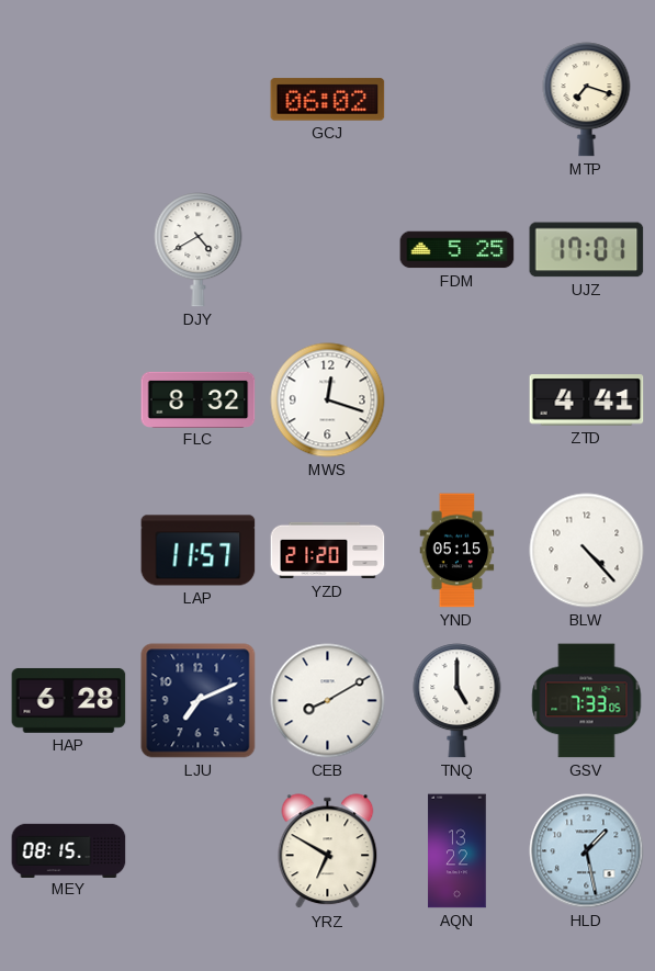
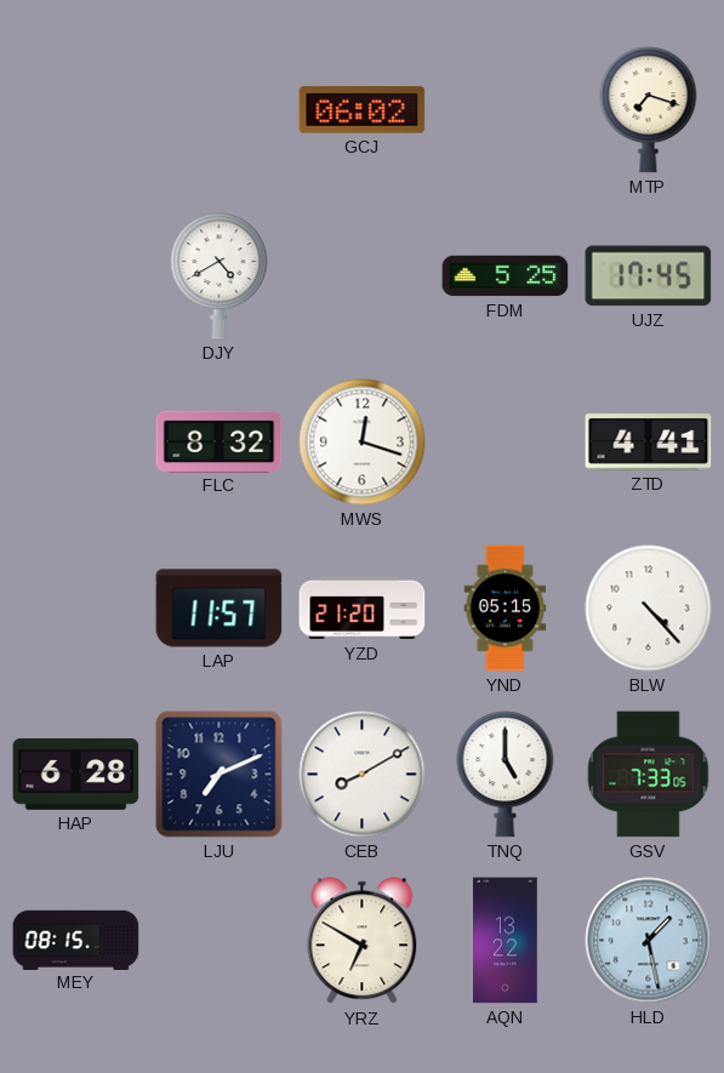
UJZ: 17:01 -> 17:45
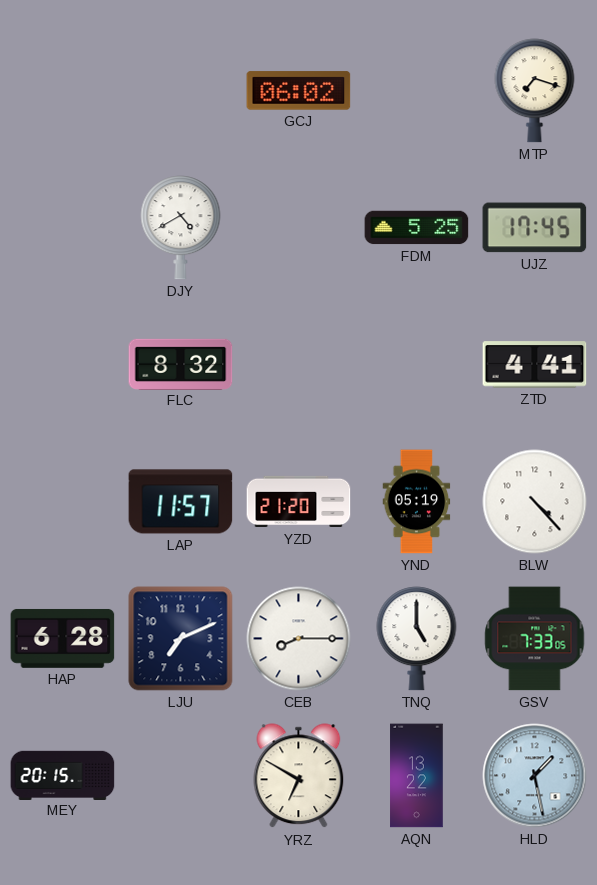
MWS: 12:18 -> none
YND: 05:15 -> 05:19
CEB: 8:10 -> 8:15
MEY: 08:15 -> 20:15
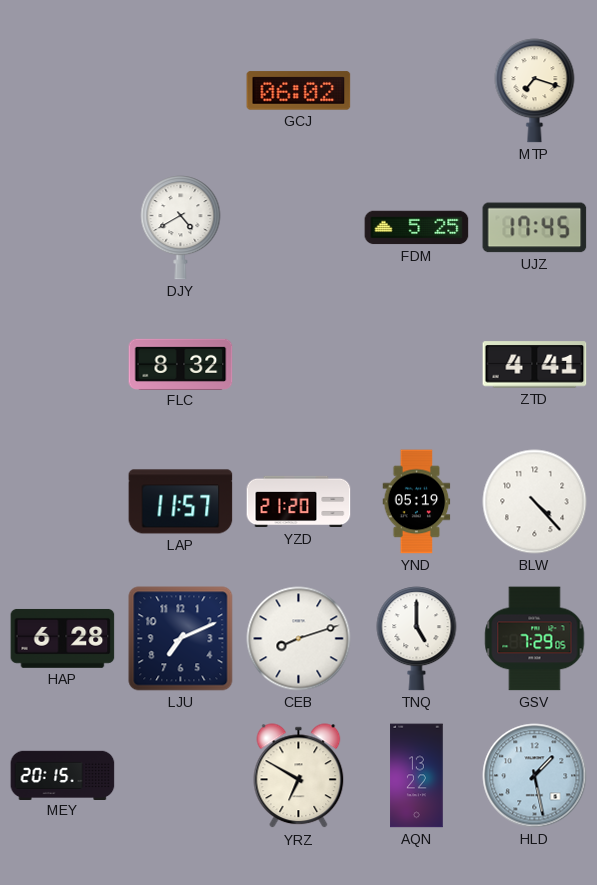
CEB: 8:15 -> 8:12
GSV: 7:33 -> 7:29
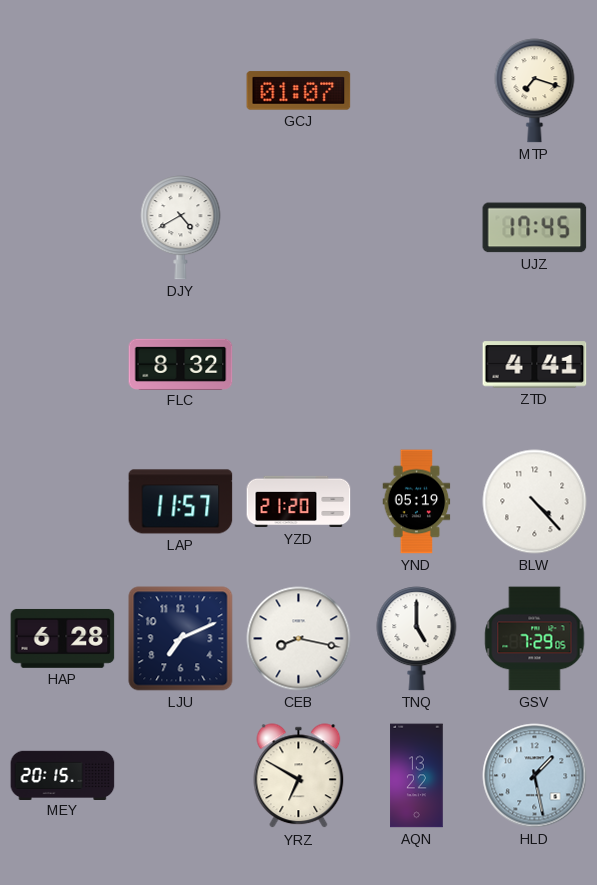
GCJ: 06:02 -> 01:07
FDM: 5:25 -> none
CEB: 8:12 -> 8:17
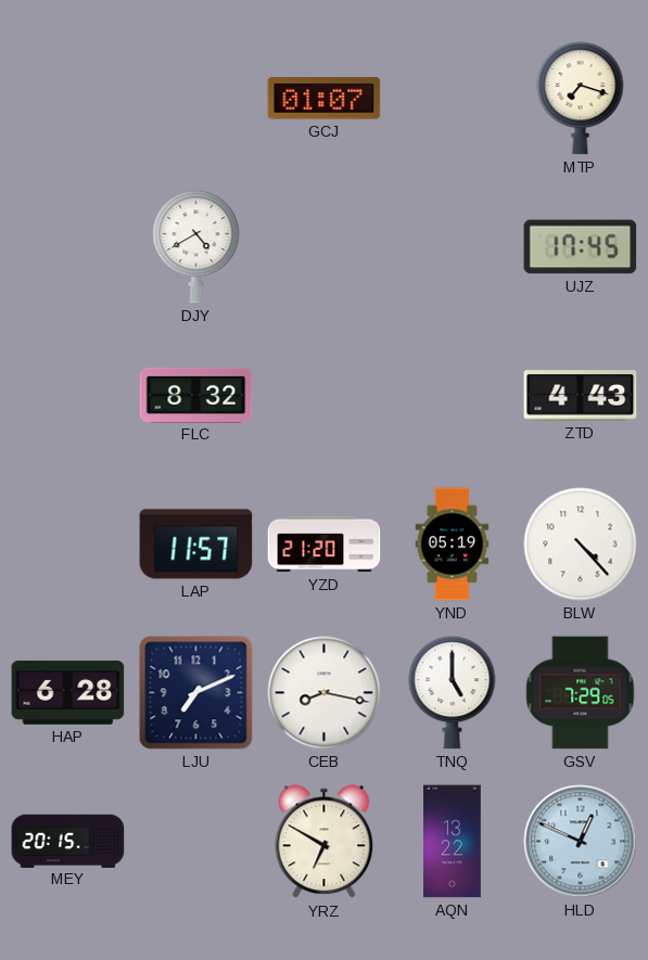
ZTD: 4:41 -> 4:43
HLD: 1:28 -> 12:49
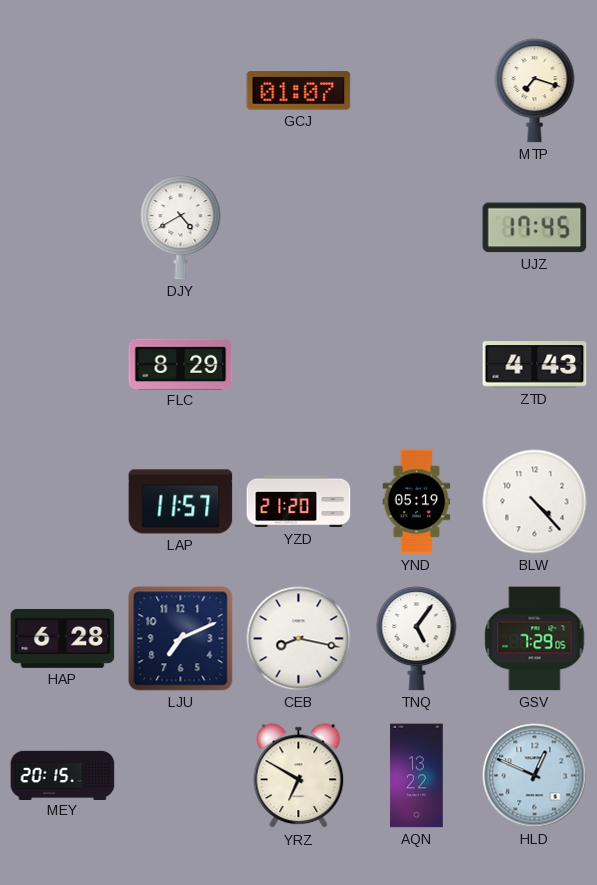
FLC: 8:32 -> 8:29
TNQ: 5:00 -> 5:06
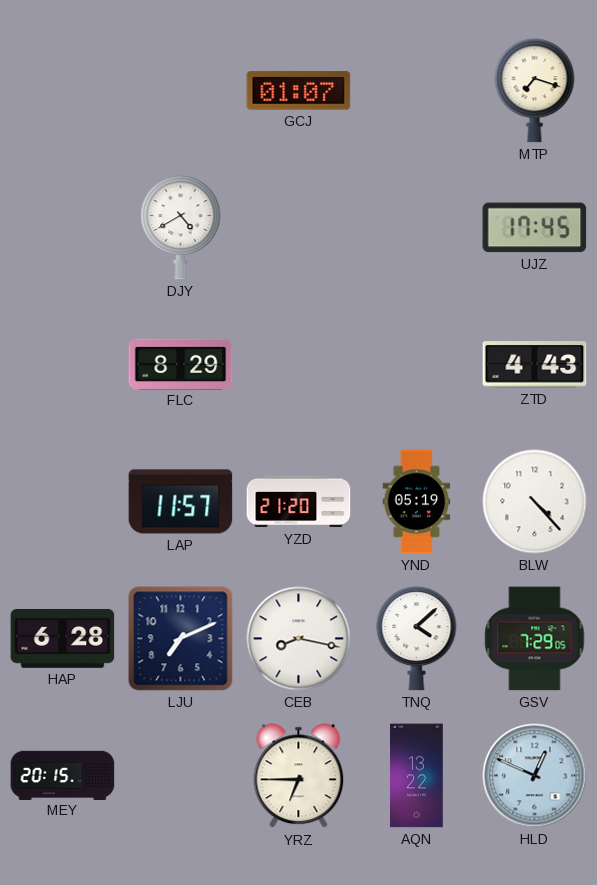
TNQ: 5:06 -> 4:08
YRZ: 6:50 -> 6:45
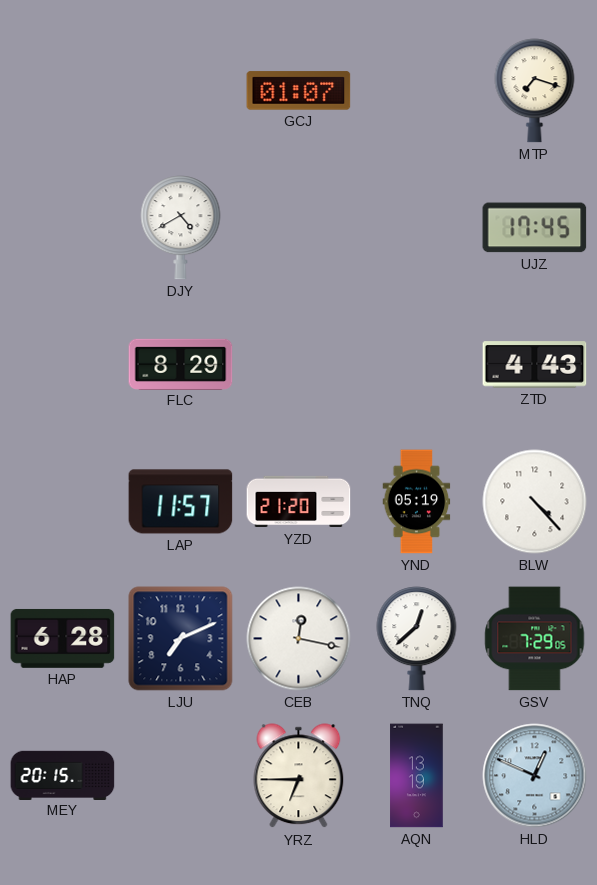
CEB: 8:17 -> 12:17
TNQ: 4:08 -> 12:38
AQN: 13:22 -> 13:19
